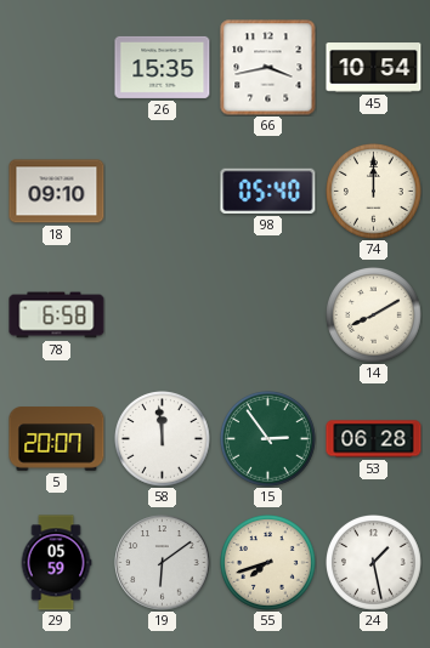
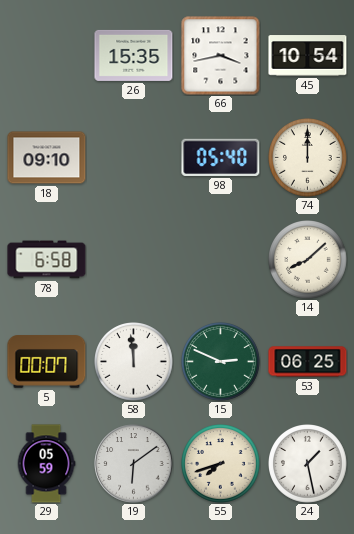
14: 8:10 -> 8:08
5: 20:07 -> 00:07
15: 2:54 -> 2:49
53: 06:28 -> 06:25
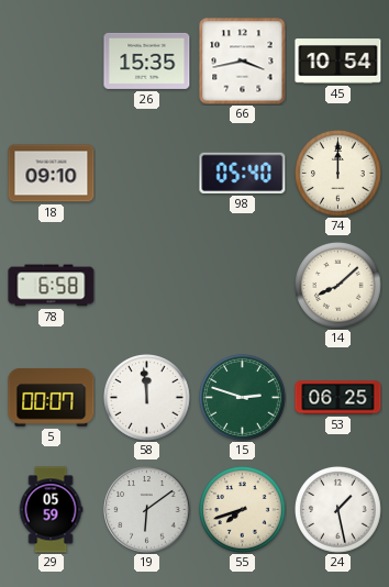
15: 2:49 -> 2:48
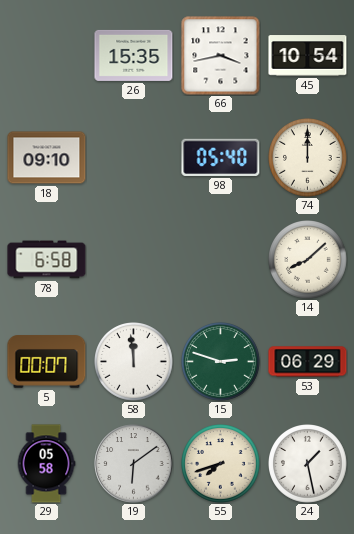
53: 06:25 -> 06:29
29: 05:59 -> 05:58
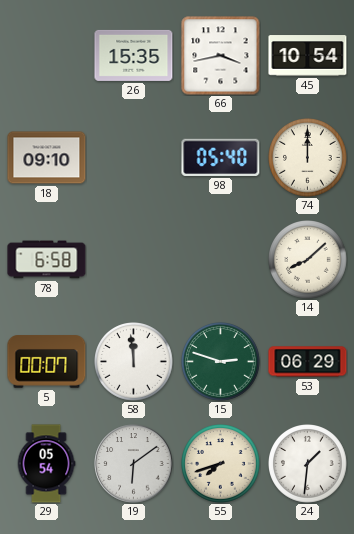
29: 05:58 -> 05:54
24: 1:28 -> 1:31
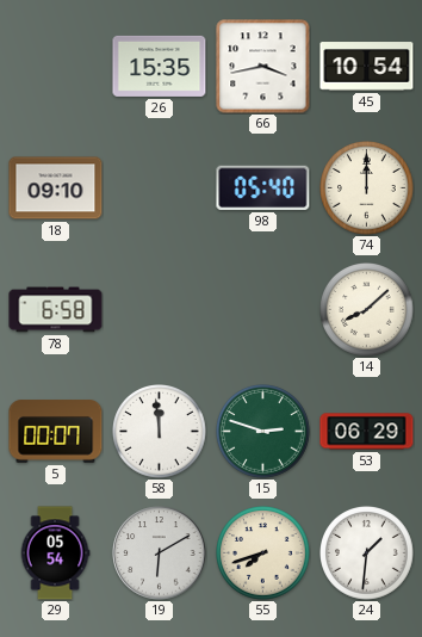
19: 6:09 -> 6:10
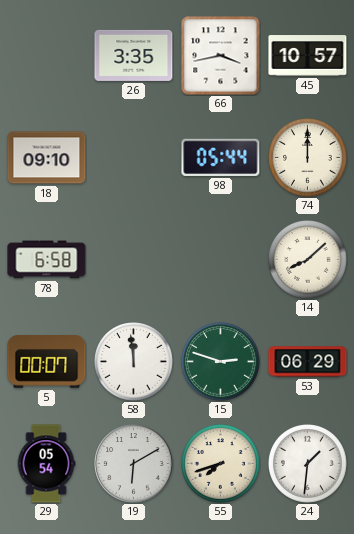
26: 15:35 -> 3:35
45: 10:54 -> 10:57
98: 05:40 -> 05:44
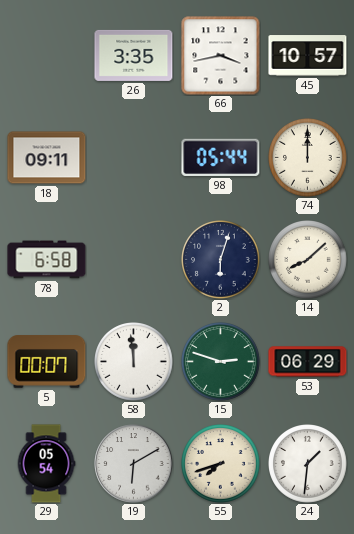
18: 09:10 -> 09:11
2: none -> 6:03
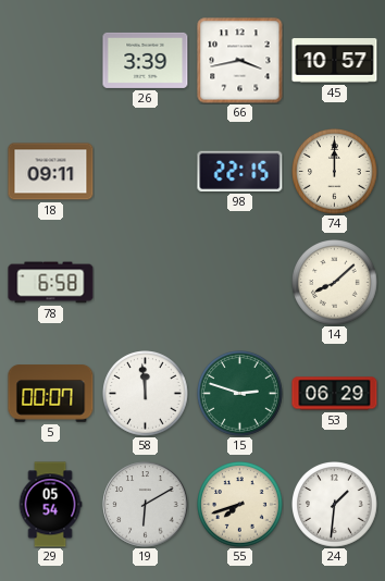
26: 3:35 -> 3:39
98: 05:44 -> 22:15
2: 6:03 -> none
